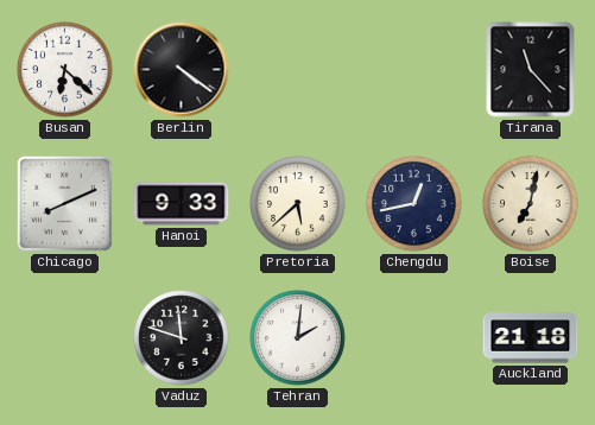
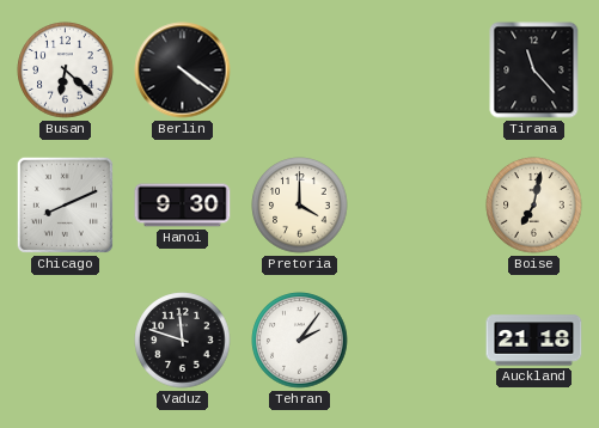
Hanoi: 9:33 -> 9:30
Pretoria: 5:38 -> 4:00
Chengdu: 12:43 -> none
Tehran: 2:01 -> 2:06
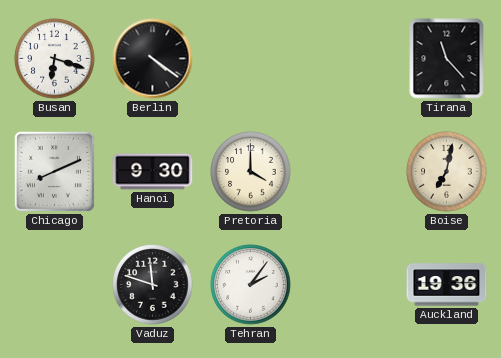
Busan: 6:22 -> 6:18
Auckland: 21:18 -> 19:36
